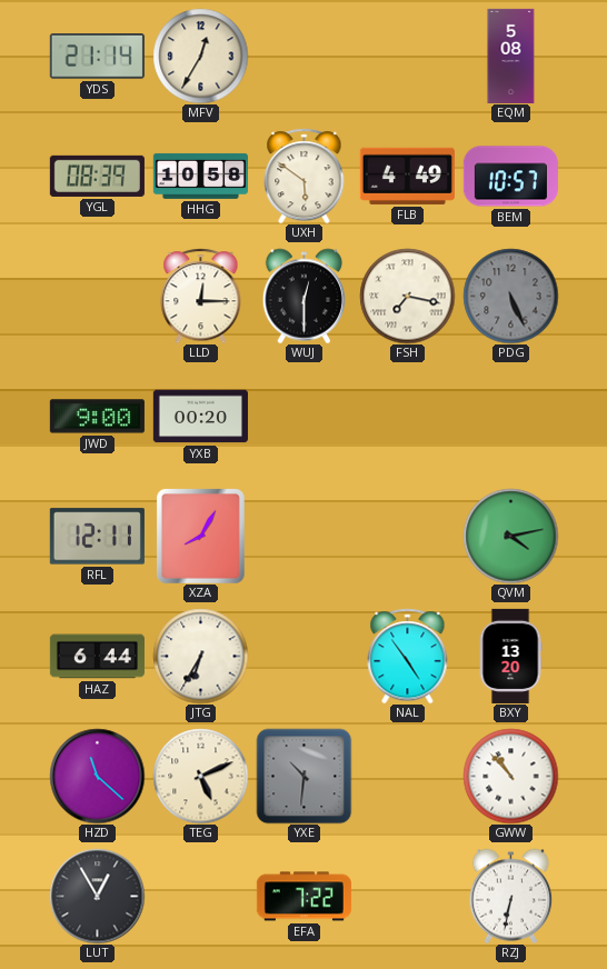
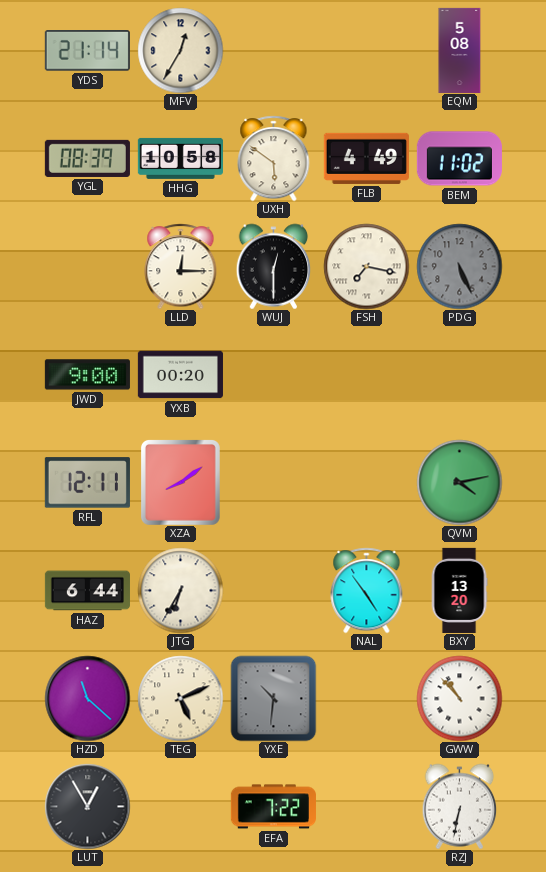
BEM: 10:57 -> 11:02
XZA: 8:05 -> 8:09
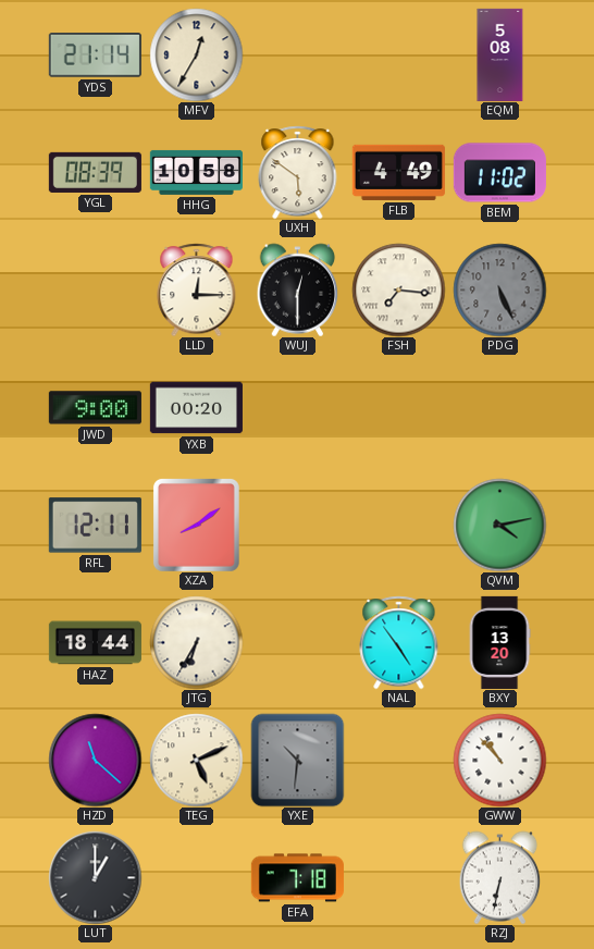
FSH: 7:17 -> 7:16
HAZ: 6:44 -> 18:44
LUT: 12:55 -> 1:00
EFA: 7:22 -> 7:18
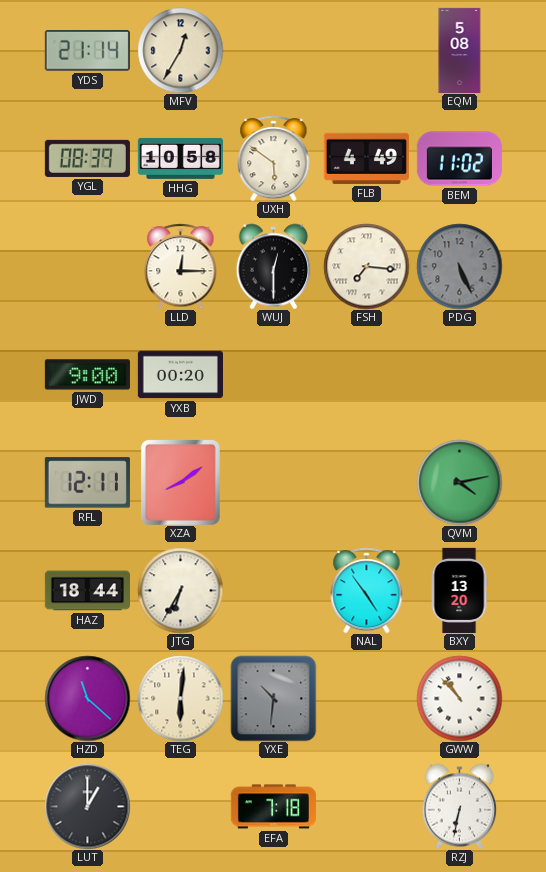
TEG: 5:11 -> 6:01
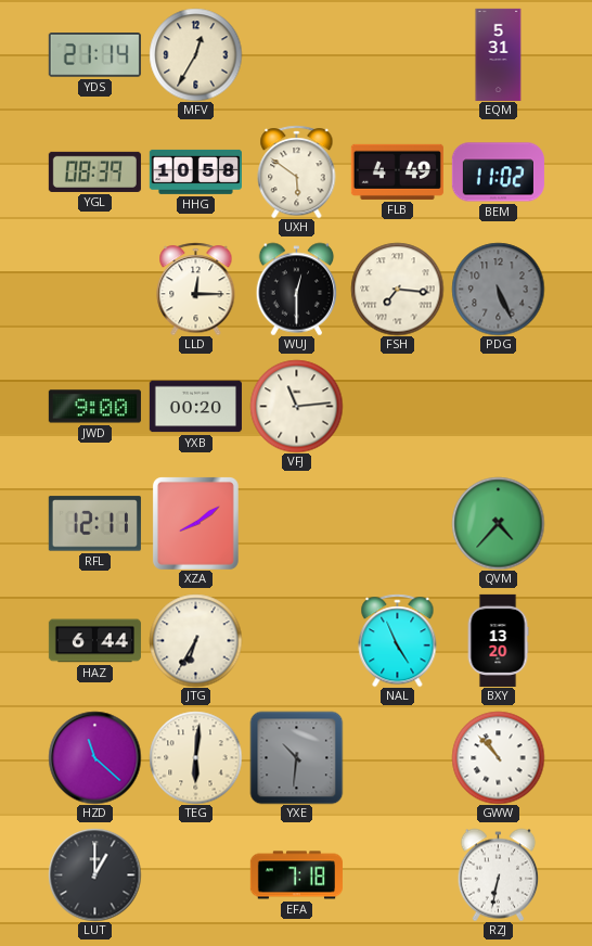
EQM: 5:08 -> 5:31
VFJ: none -> 11:14
QVM: 4:13 -> 4:37
HAZ: 18:44 -> 6:44
NAL: 4:54 -> 4:56
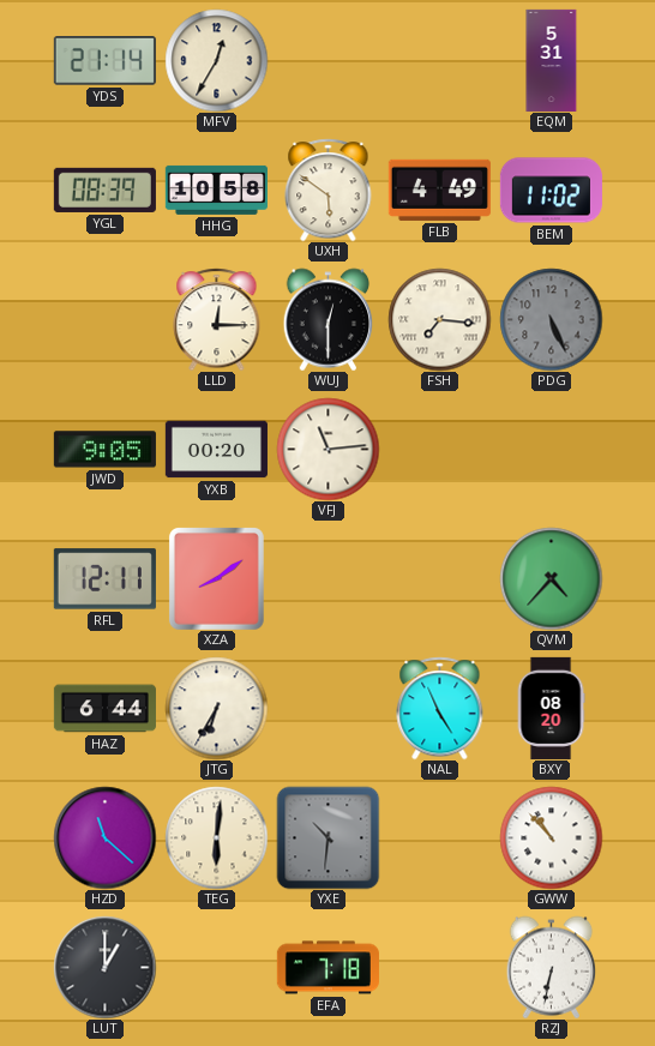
JWD: 9:00 -> 9:05
BXY: 13:20 -> 08:20
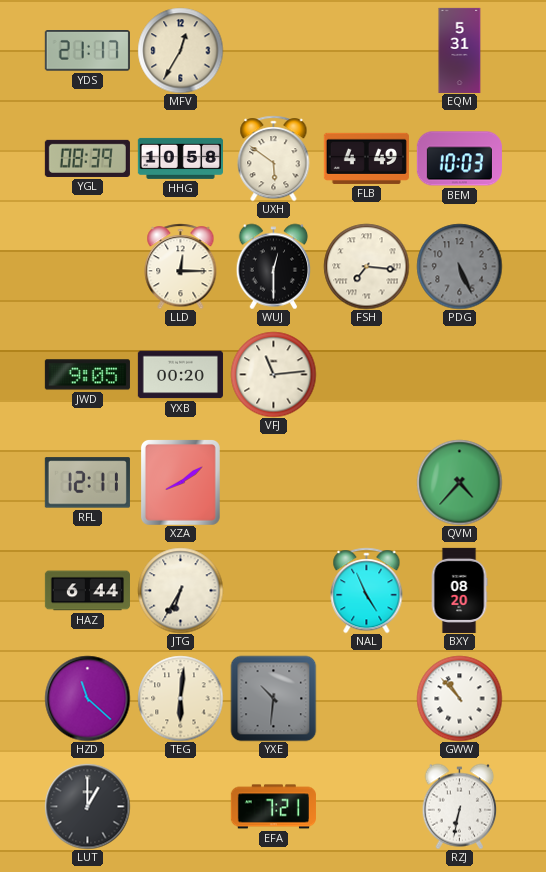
YDS: 21:14 -> 21:17
BEM: 11:02 -> 10:03
EFA: 7:18 -> 7:21
